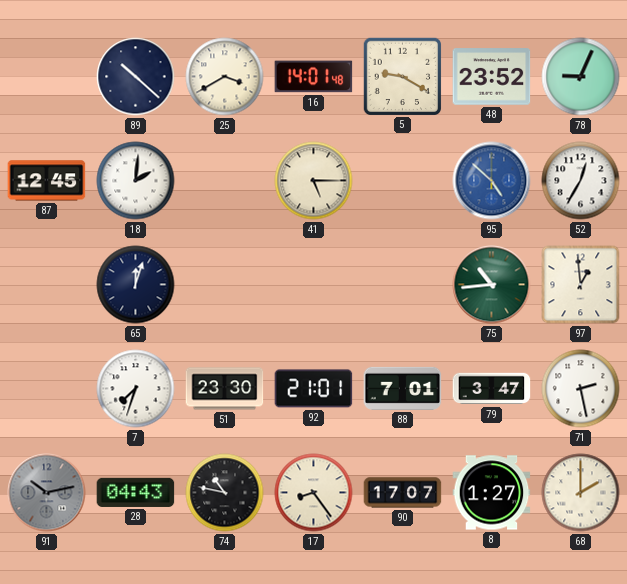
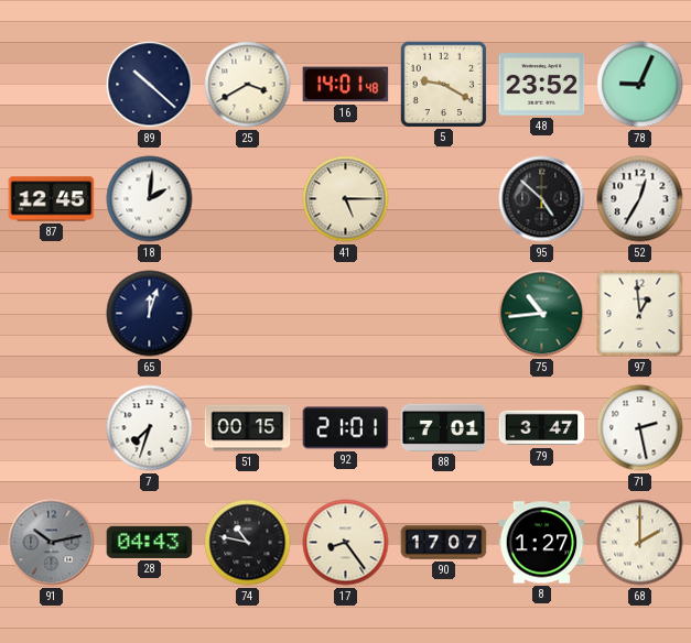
95 dial: blue -> black
51: 23:30 -> 00:15
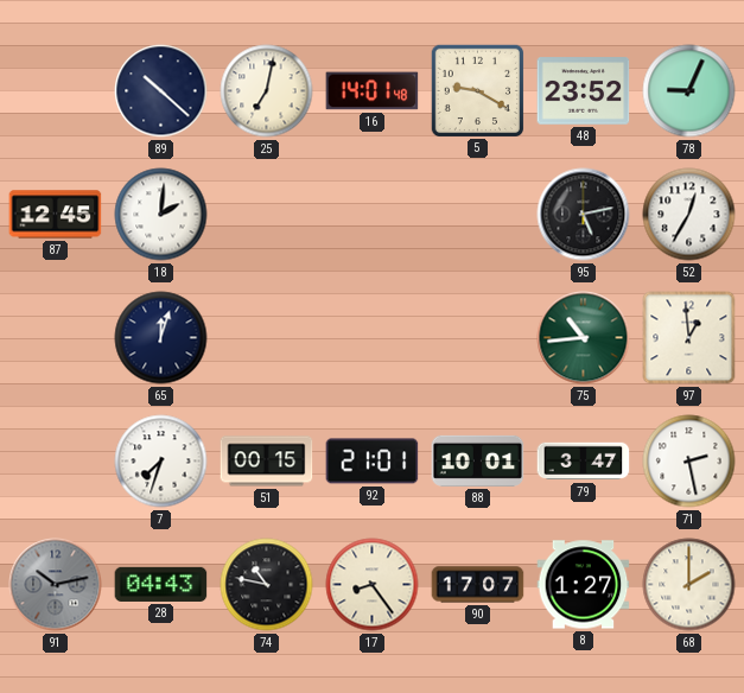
25: 3:40 -> 7:02
41: 5:15 -> none
95: 4:52 -> 5:13
88: 7:01 -> 10:01
